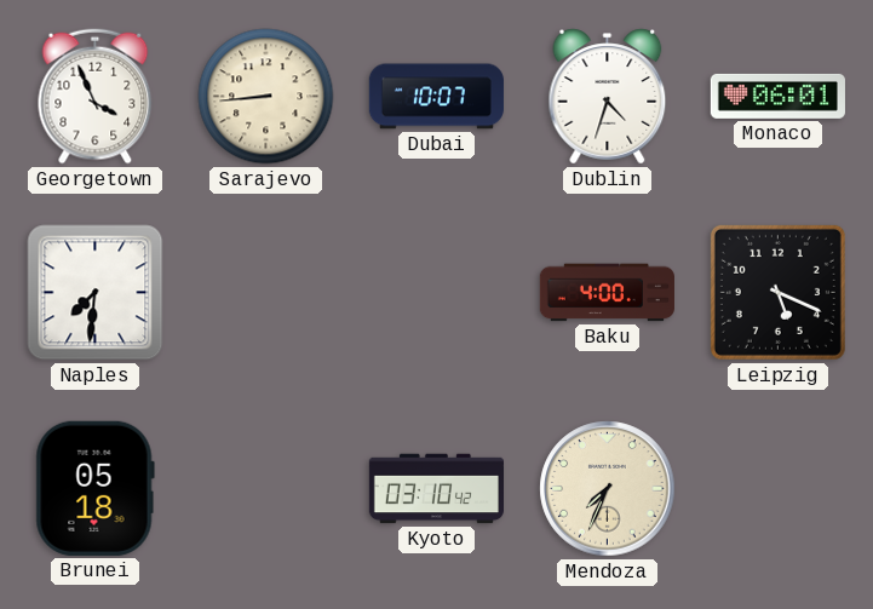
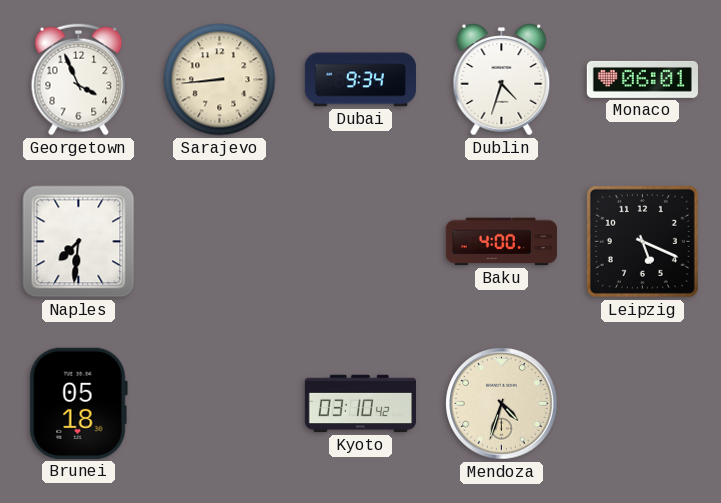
Dubai: 10:07 -> 9:34
Mendoza: 7:34 -> 4:33
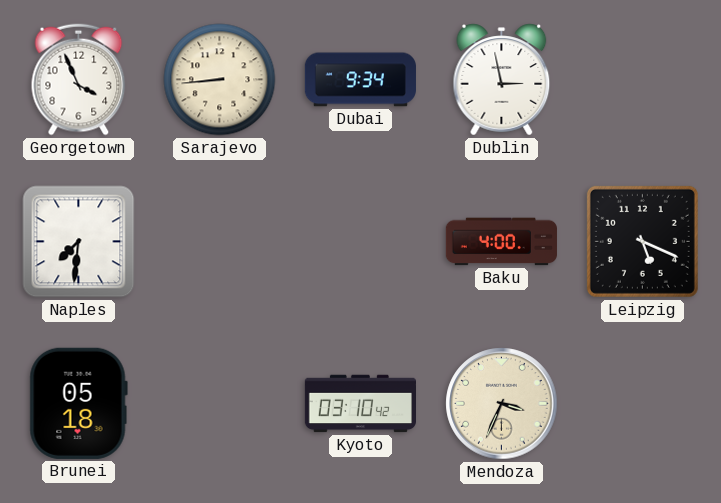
Dublin: 4:33 -> 2:58
Monaco: 06:01 -> none
Mendoza: 4:33 -> 3:34
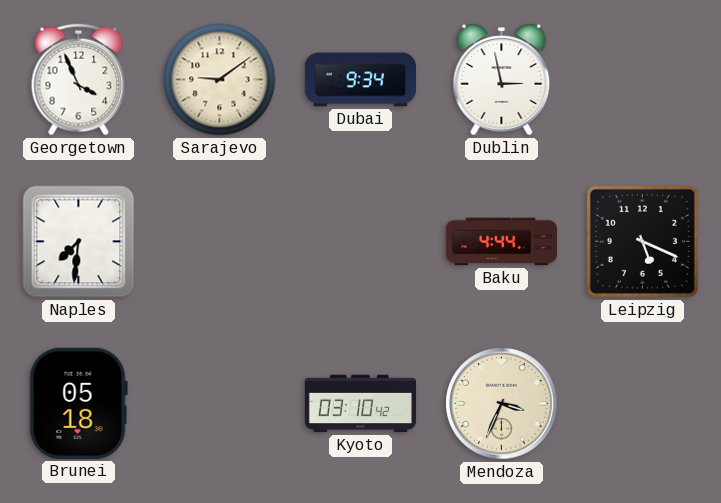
Sarajevo: 8:44 -> 9:09
Baku: 4:00 -> 4:44
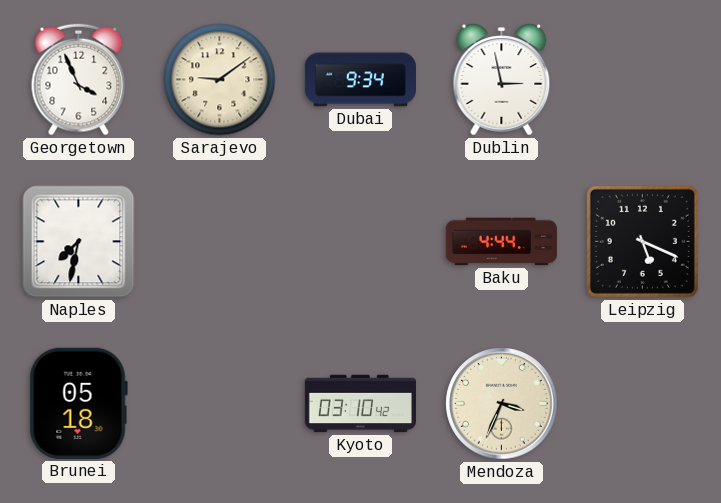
Naples: 7:31 -> 7:32
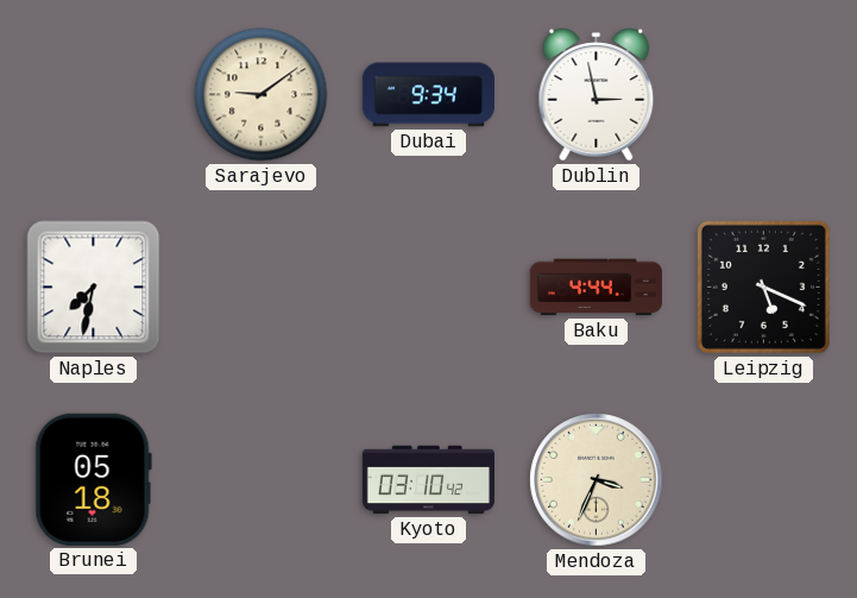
Georgetown: 3:56 -> none
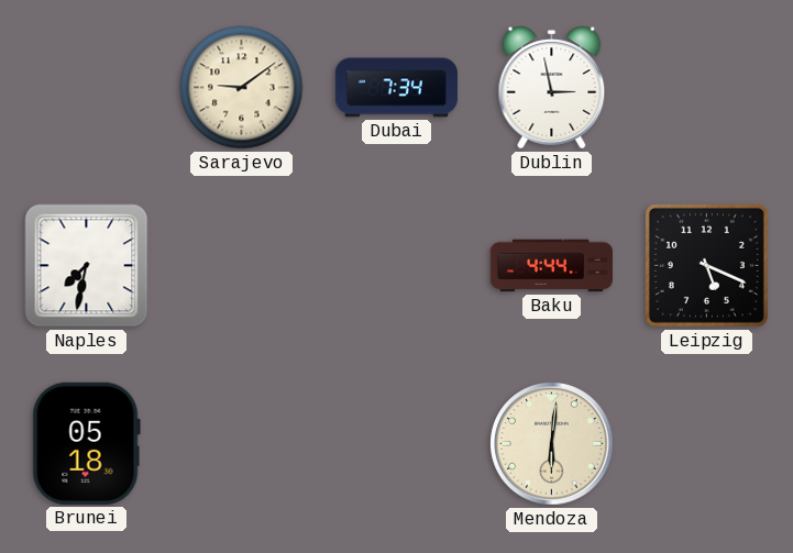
Dubai: 9:34 -> 7:34
Kyoto: 03:10 -> none
Mendoza: 3:34 -> 6:01
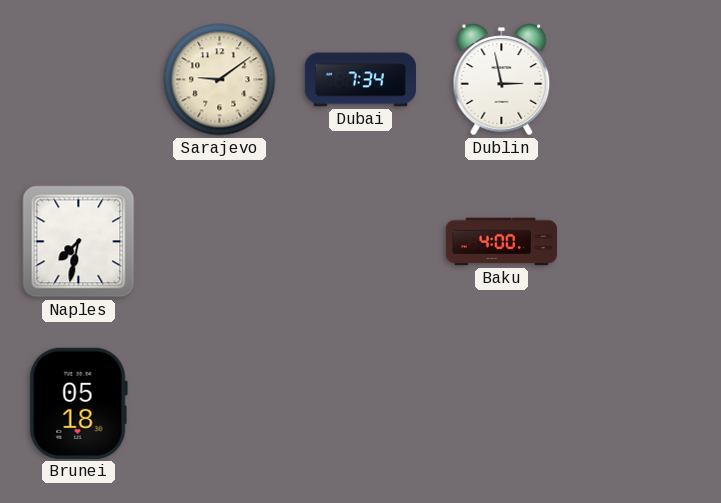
Baku: 4:44 -> 4:00
Leipzig: 5:19 -> none
Mendoza: 6:01 -> none
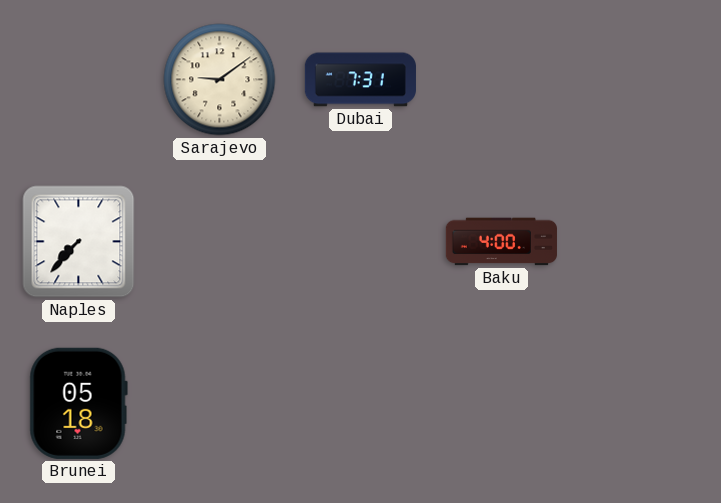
Dubai: 7:34 -> 7:31
Dublin: 2:58 -> none
Naples: 7:32 -> 7:37
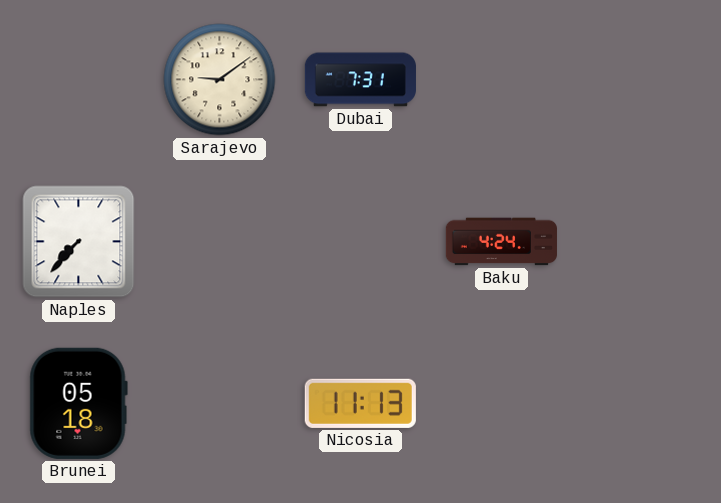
Baku: 4:00 -> 4:24
Nicosia: none -> 11:13
